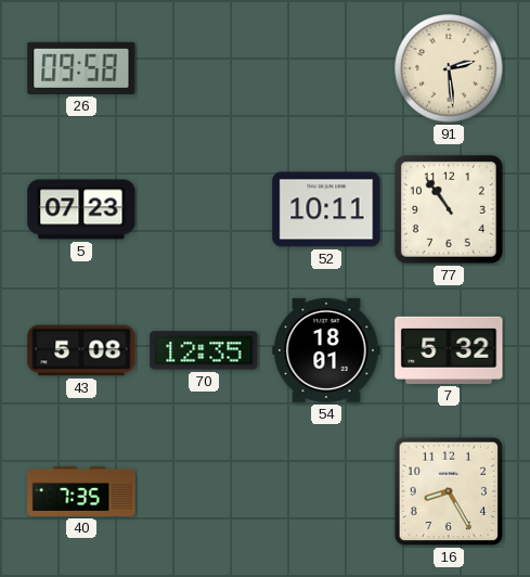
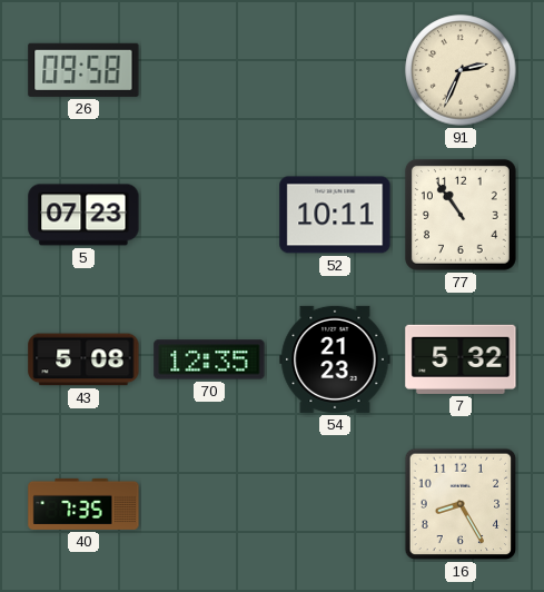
91: 2:29 -> 2:34
54: 18:01 -> 21:23
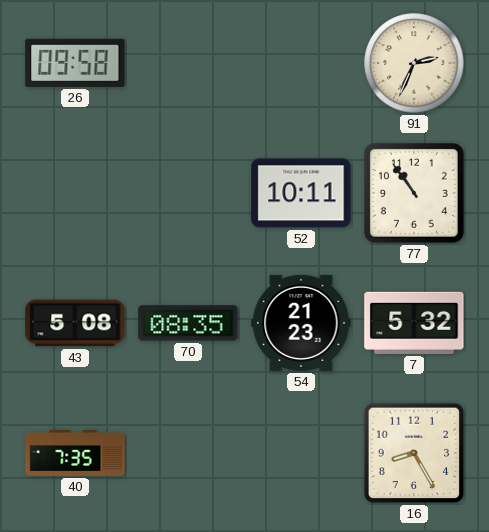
5: 07:23 -> none
70: 12:35 -> 08:35
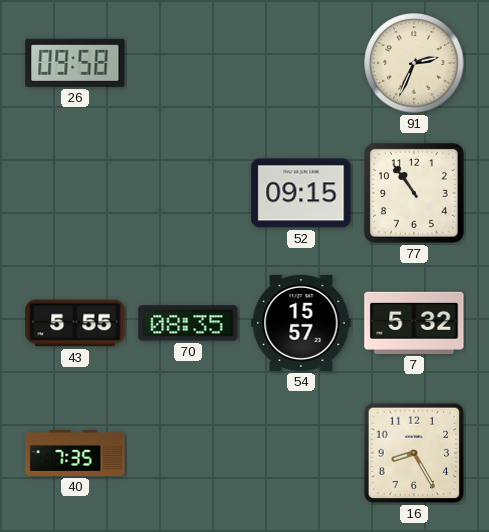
52: 10:11 -> 09:15
43: 5:08 -> 5:55
54: 21:23 -> 15:57
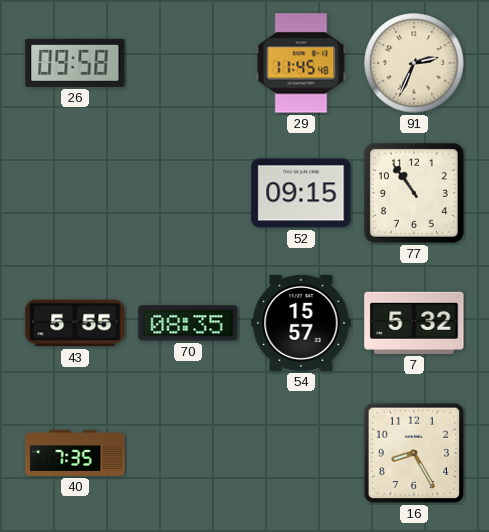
29: none -> 11:45
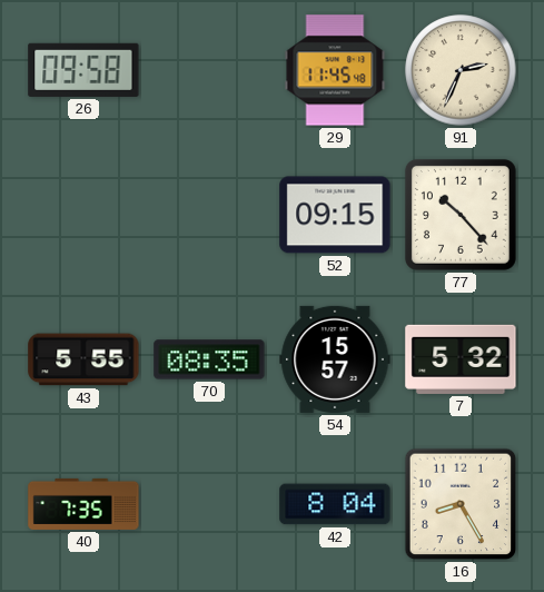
77: 10:54 -> 10:23
42: none -> 8:04
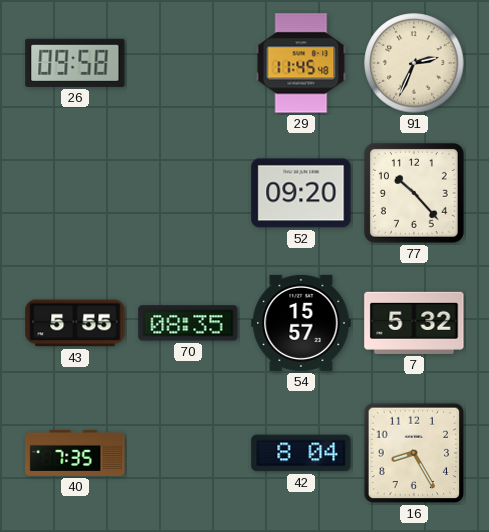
52: 09:15 -> 09:20
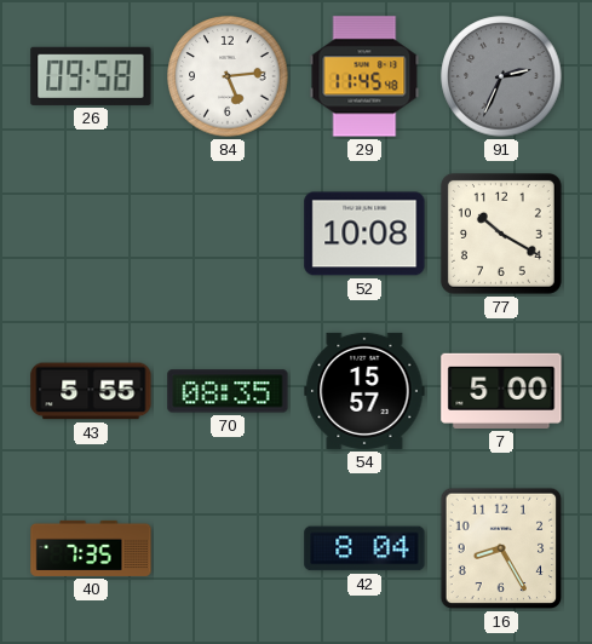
84: none -> 5:14
91 dial: cream -> grey
52: 09:20 -> 10:08
77: 10:23 -> 10:20
7: 5:32 -> 5:00
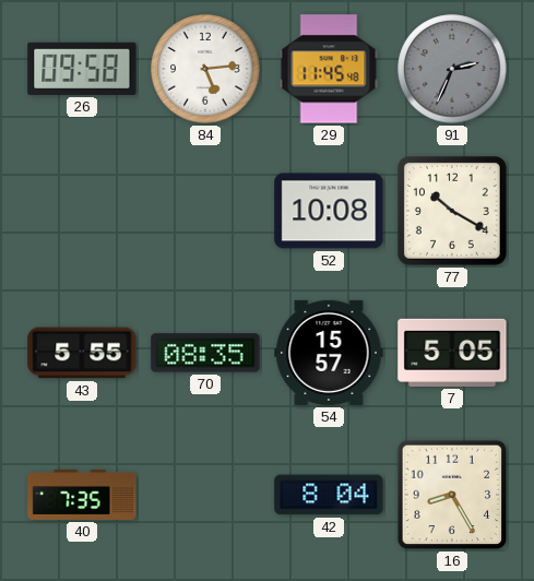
7: 5:00 -> 5:05
